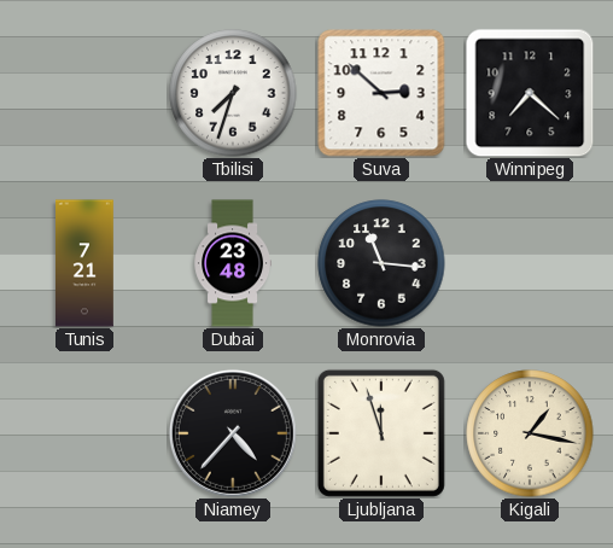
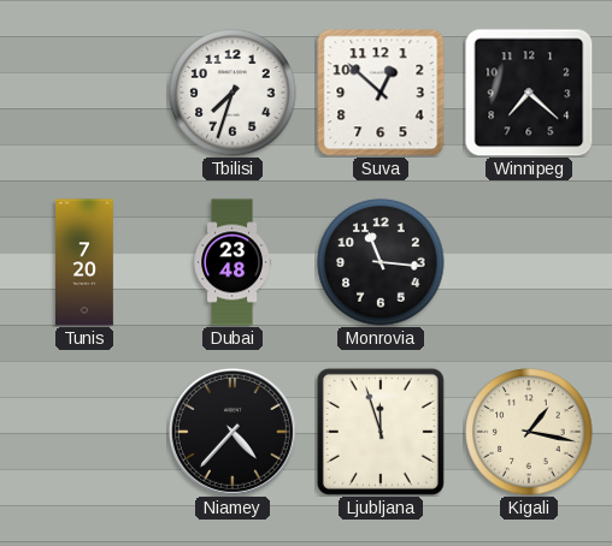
Suva: 2:52 -> 12:52
Tunis: 7:21 -> 7:20
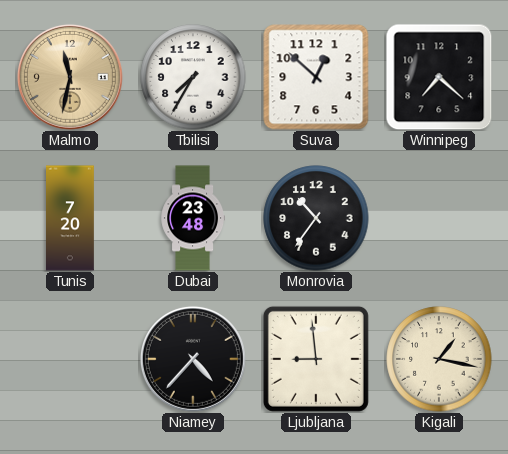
Malmo: none -> 11:32
Tbilisi: 7:33 -> 7:35
Monrovia: 11:16 -> 10:36
Ljubljana: 11:57 -> 8:59
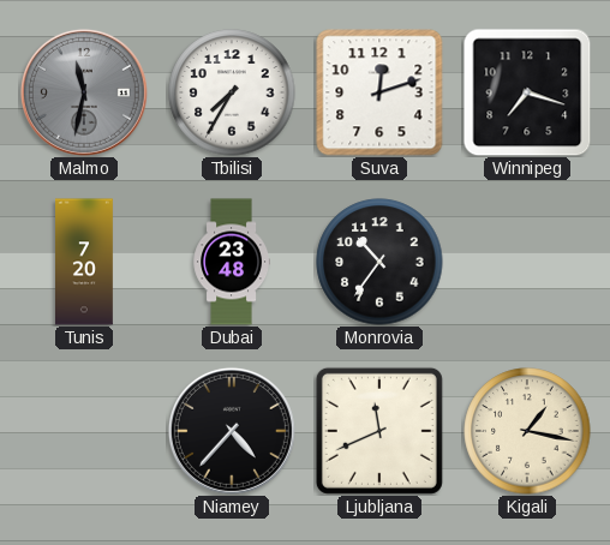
Malmo dial: champagne -> grey
Suva: 12:52 -> 12:12
Winnipeg: 7:22 -> 7:18
Ljubljana: 8:59 -> 11:41
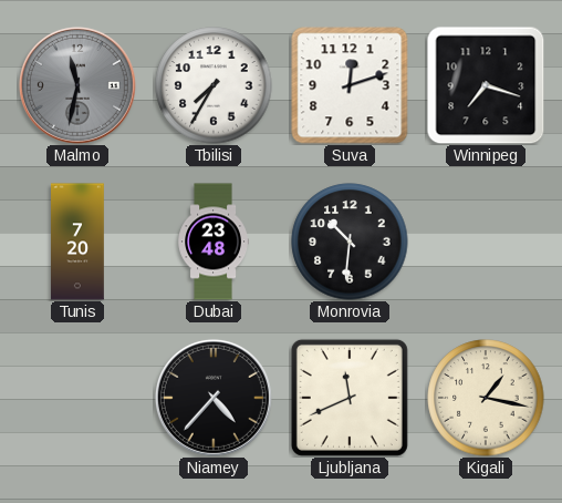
Monrovia: 10:36 -> 10:31
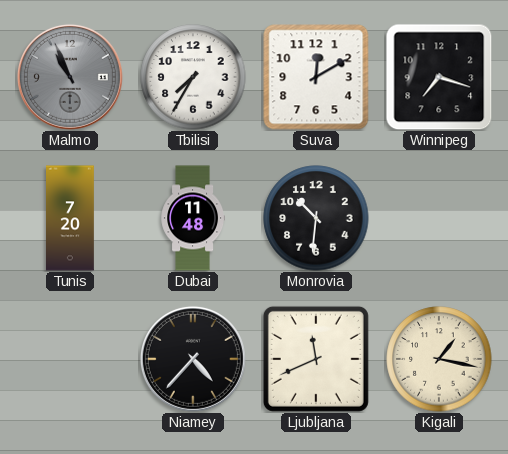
Malmo: 11:32 -> 10:56
Suva: 12:12 -> 12:10
Dubai: 23:48 -> 11:48
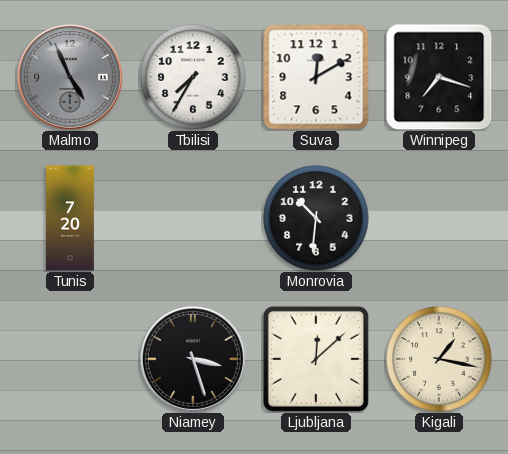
Malmo: 10:56 -> 4:56
Dubai: 11:48 -> none
Niamey: 4:37 -> 3:27
Ljubljana: 11:41 -> 12:08
